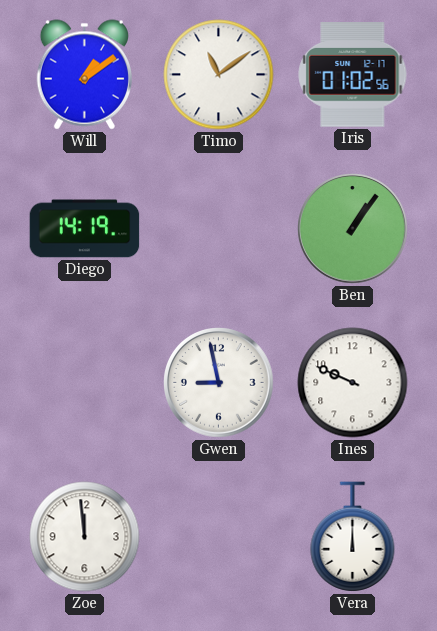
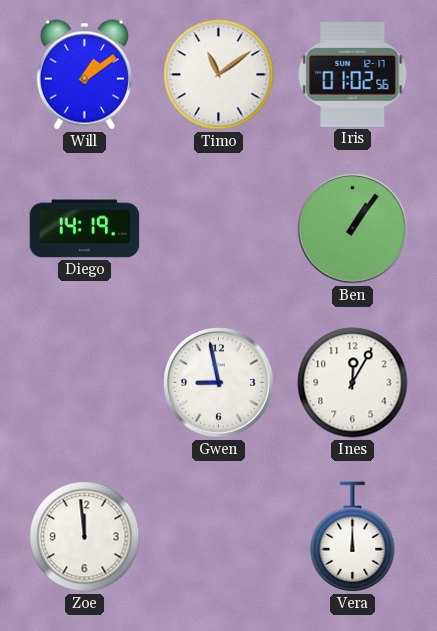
Ines: 9:49 -> 12:05
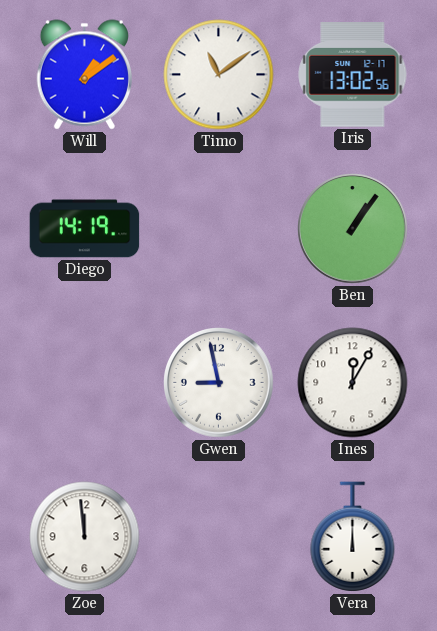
Iris: 01:02 -> 13:02
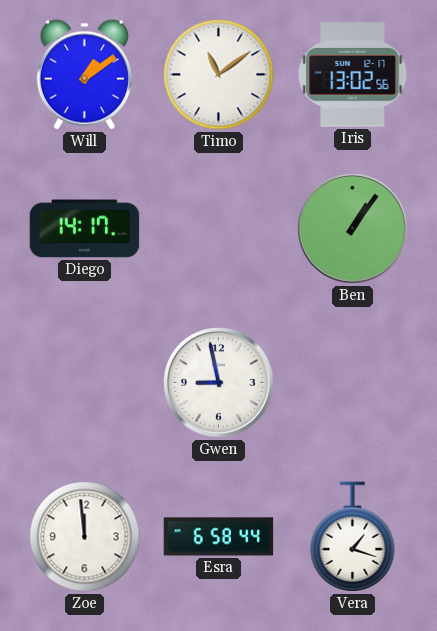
Diego: 14:19 -> 14:17
Ines: 12:05 -> none
Esra: none -> 6:58
Vera: 12:00 -> 1:18
